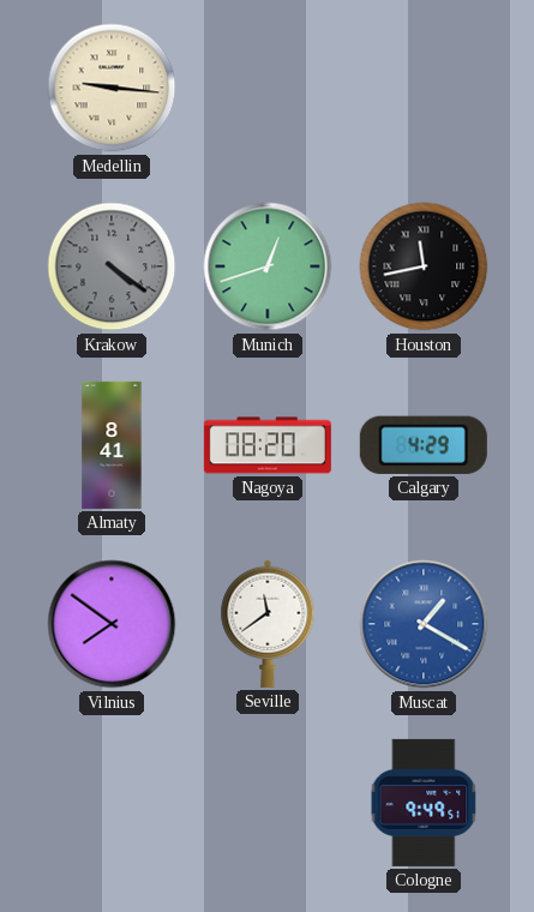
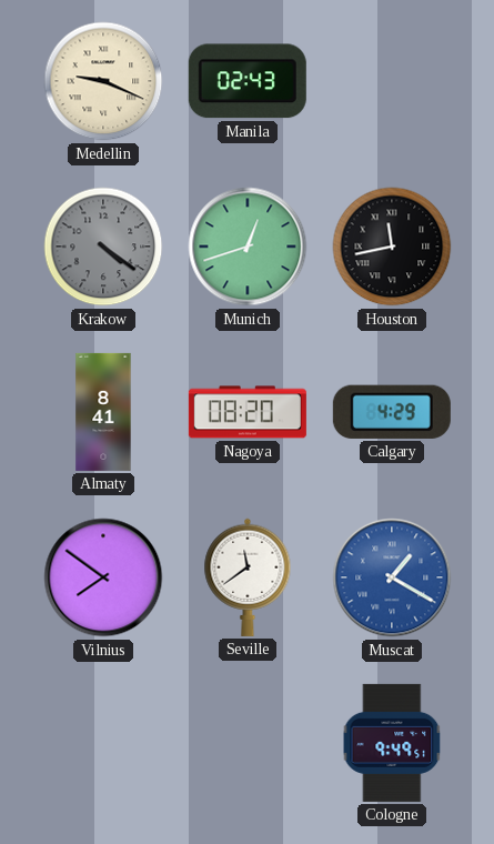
Medellin: 9:16 -> 9:19
Manila: none -> 02:43
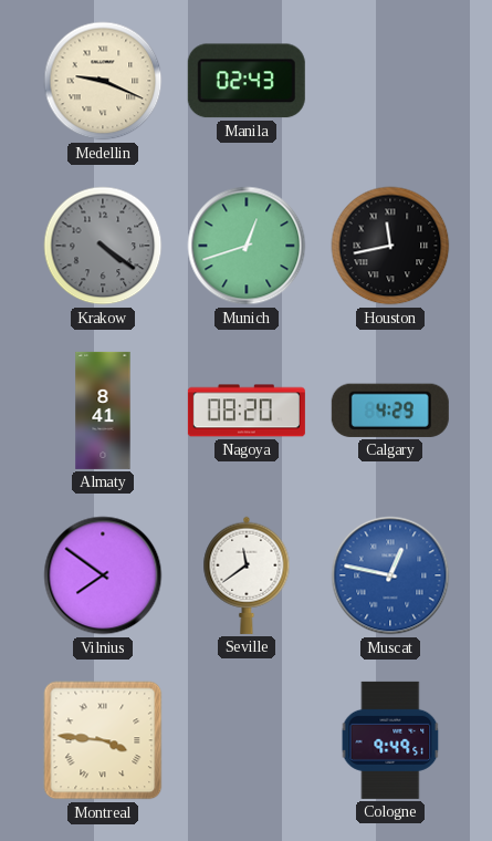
Muscat: 1:20 -> 12:47
Montreal: none -> 3:46
